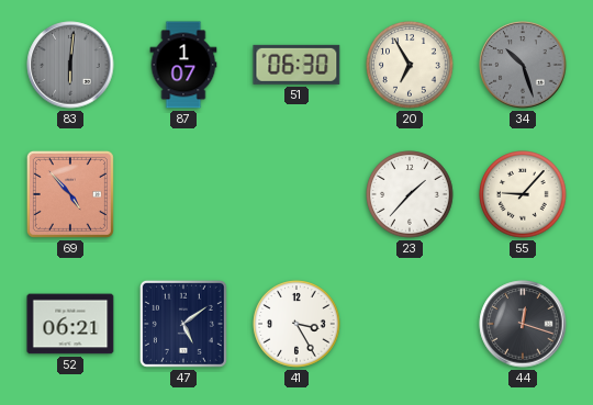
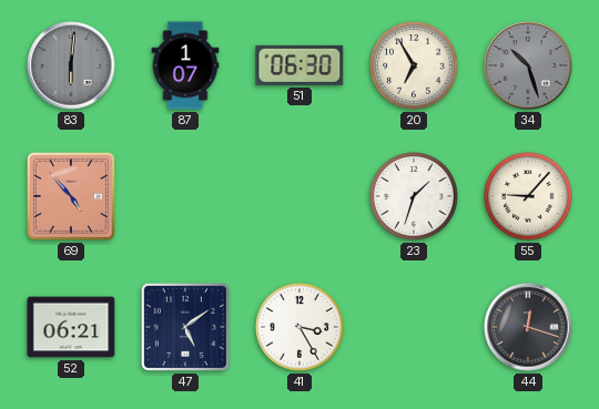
23: 1:37 -> 1:33
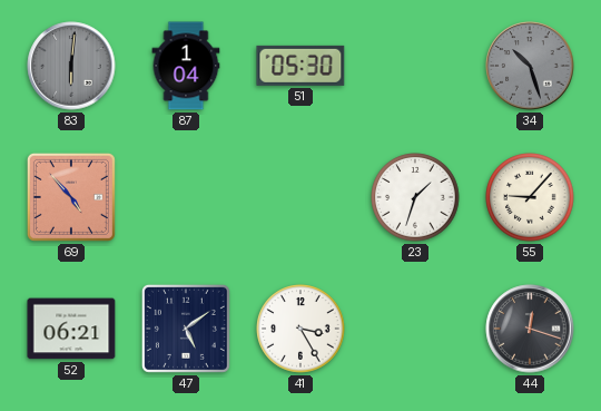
87: 1:07 -> 1:04
51: 06:30 -> 05:30
20: 6:55 -> none
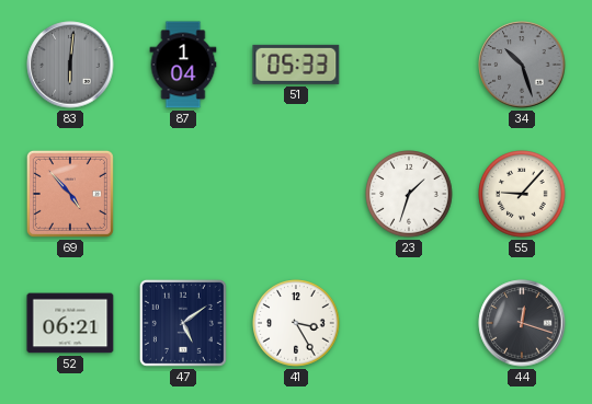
51: 05:30 -> 05:33
